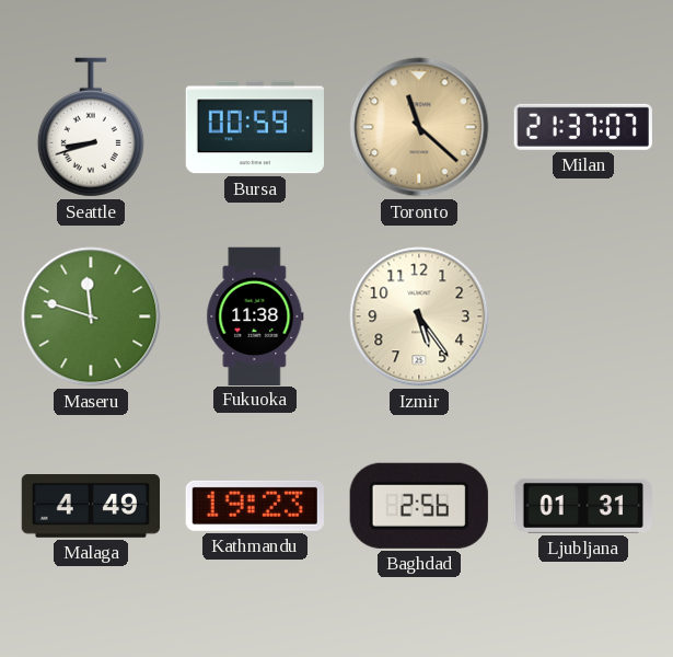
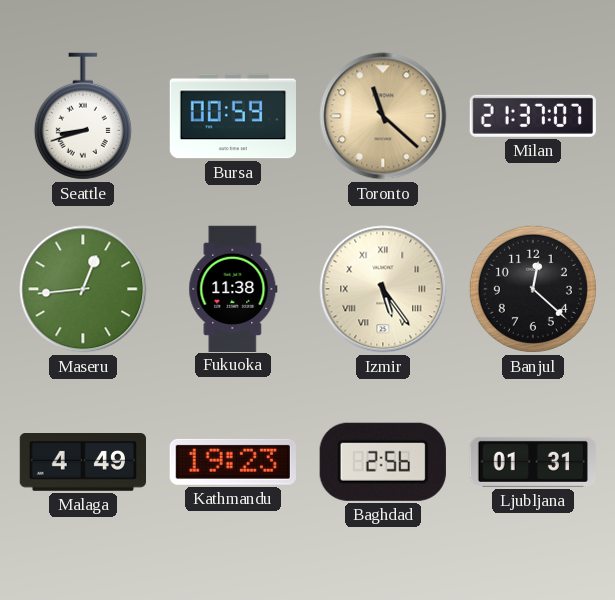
Maseru: 11:48 -> 12:44
Izmir numerals: Arabic -> Roman
Banjul: none -> 12:22
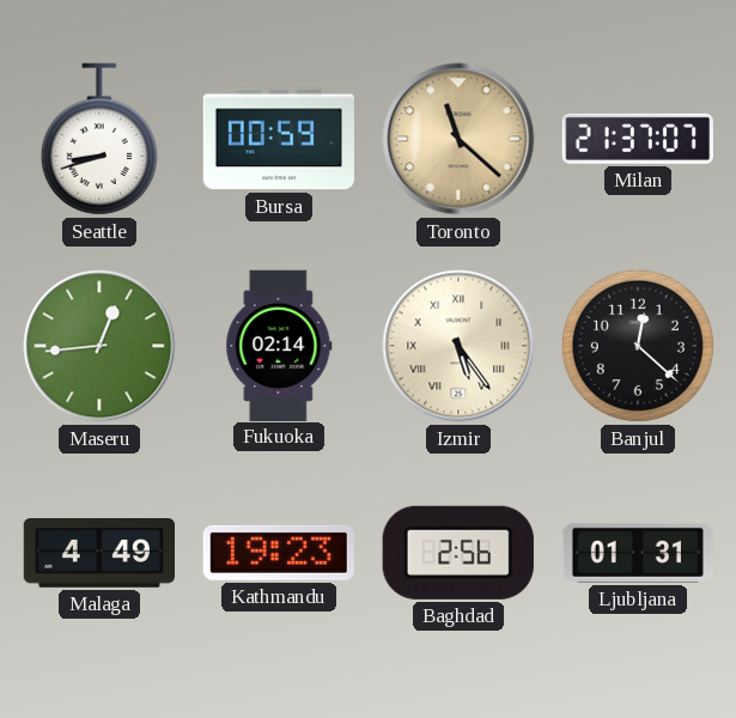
Fukuoka: 11:38 -> 02:14
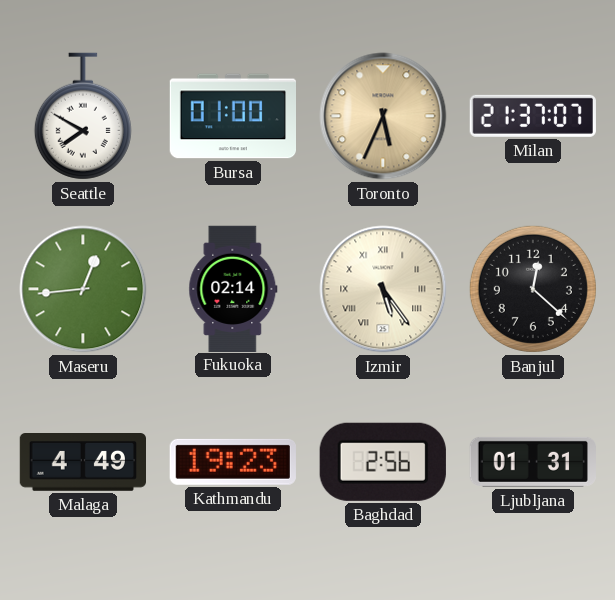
Seattle: 8:42 -> 7:50
Bursa: 00:59 -> 01:00
Toronto: 11:22 -> 5:34
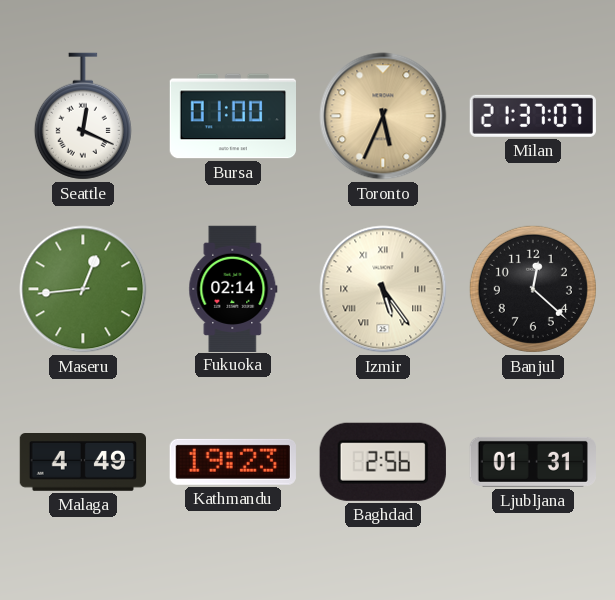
Seattle: 7:50 -> 12:19
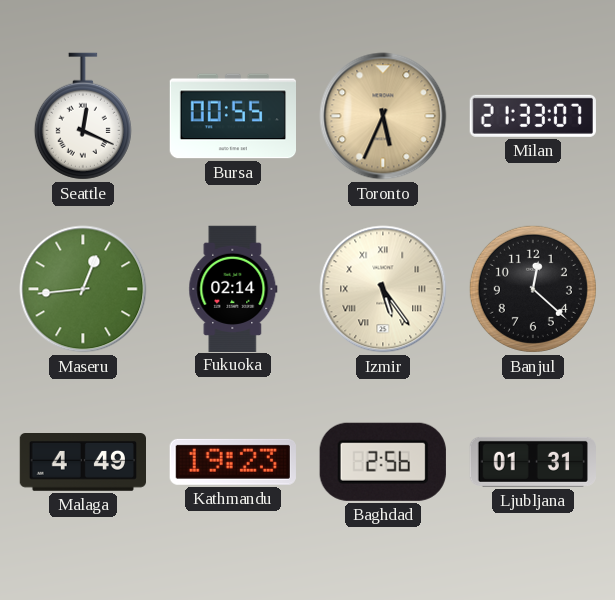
Bursa: 01:00 -> 00:55
Milan: 21:37 -> 21:33
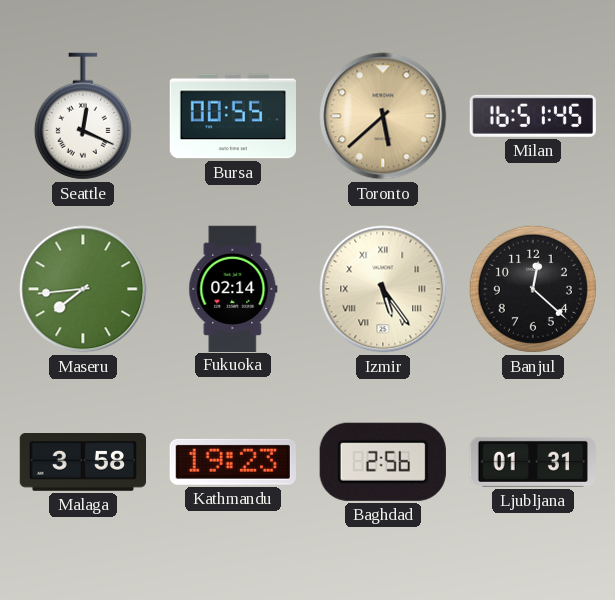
Toronto: 5:34 -> 5:38
Milan: 21:33 -> 16:51
Maseru: 12:44 -> 7:44
Malaga: 4:49 -> 3:58
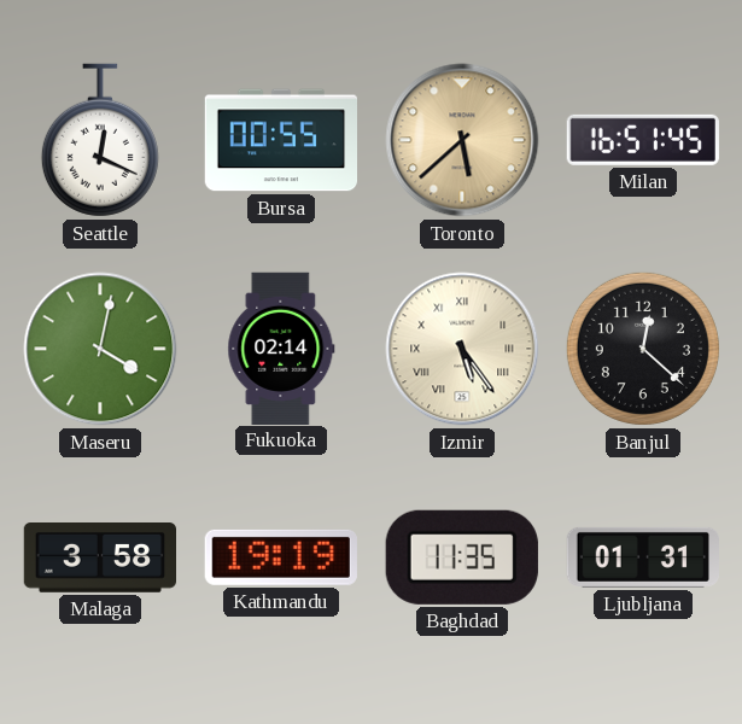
Maseru: 7:44 -> 4:02
Kathmandu: 19:23 -> 19:19
Baghdad: 2:56 -> 11:35
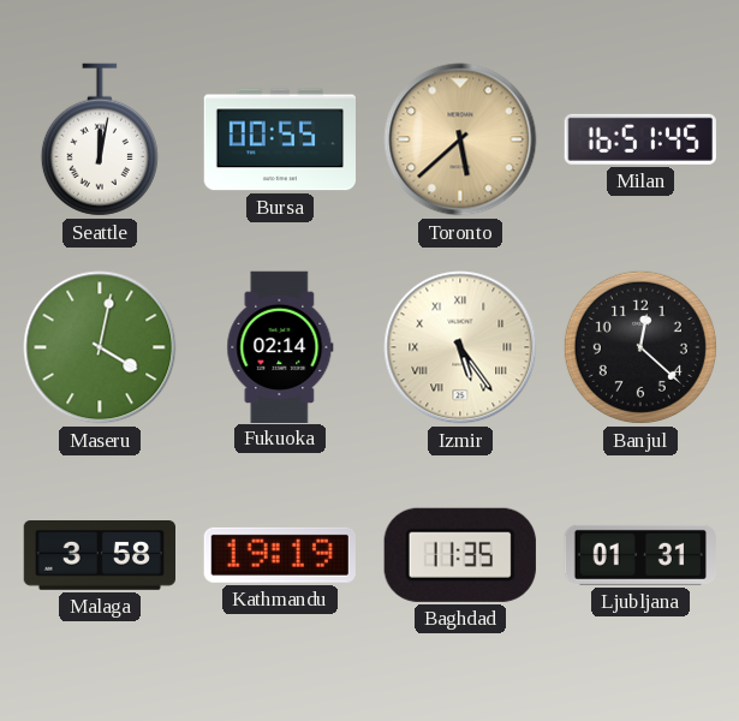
Seattle: 12:19 -> 12:02
